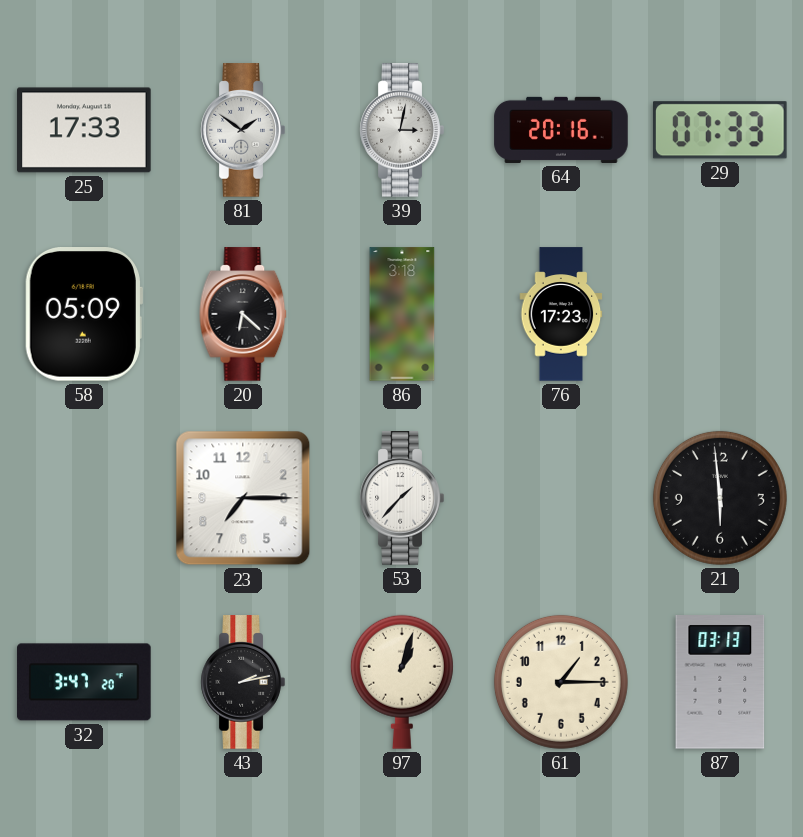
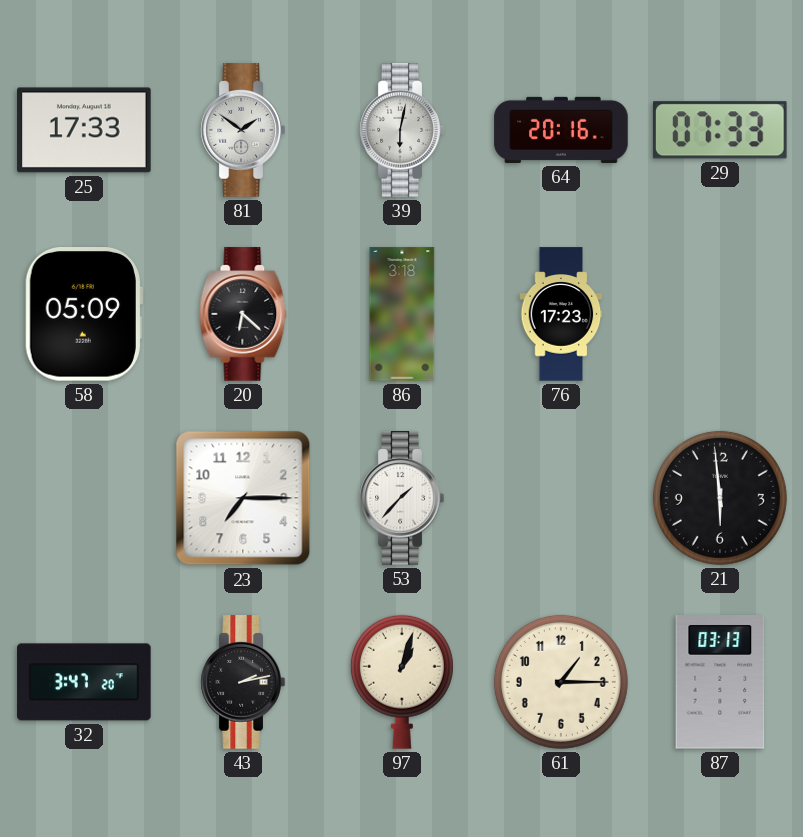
39: 3:02 -> 6:02
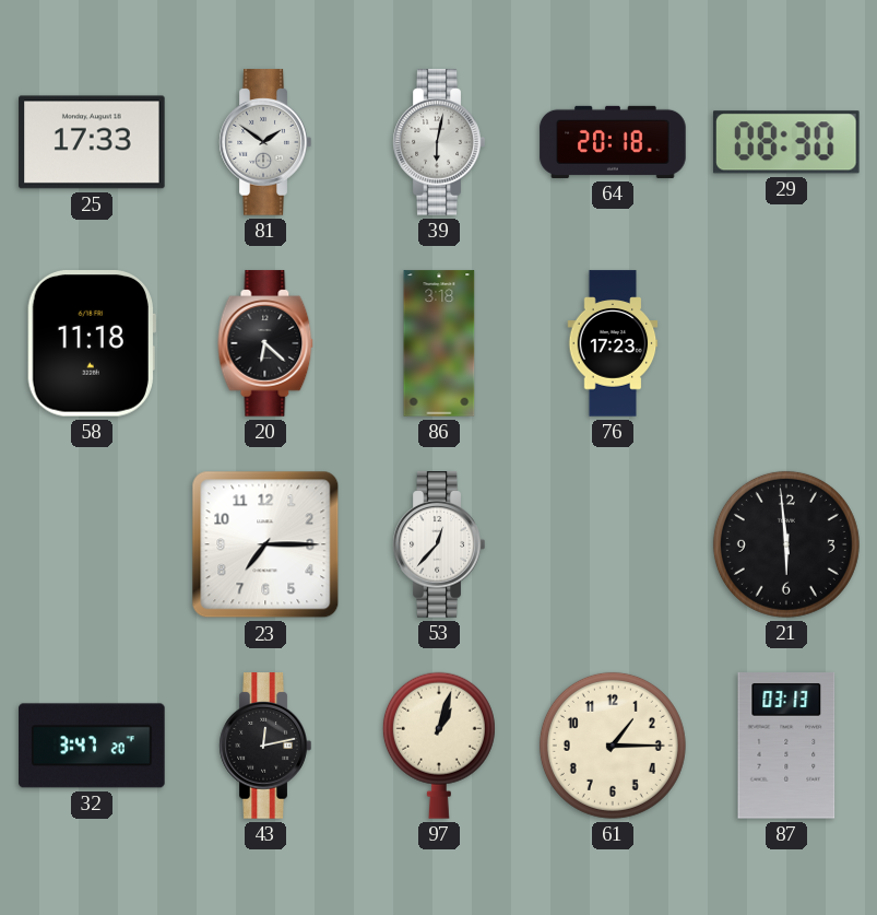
64: 20:16 -> 20:18
29: 07:33 -> 08:30
58: 05:09 -> 11:18
53: 1:37 -> 12:37
43: 2:13 -> 12:13
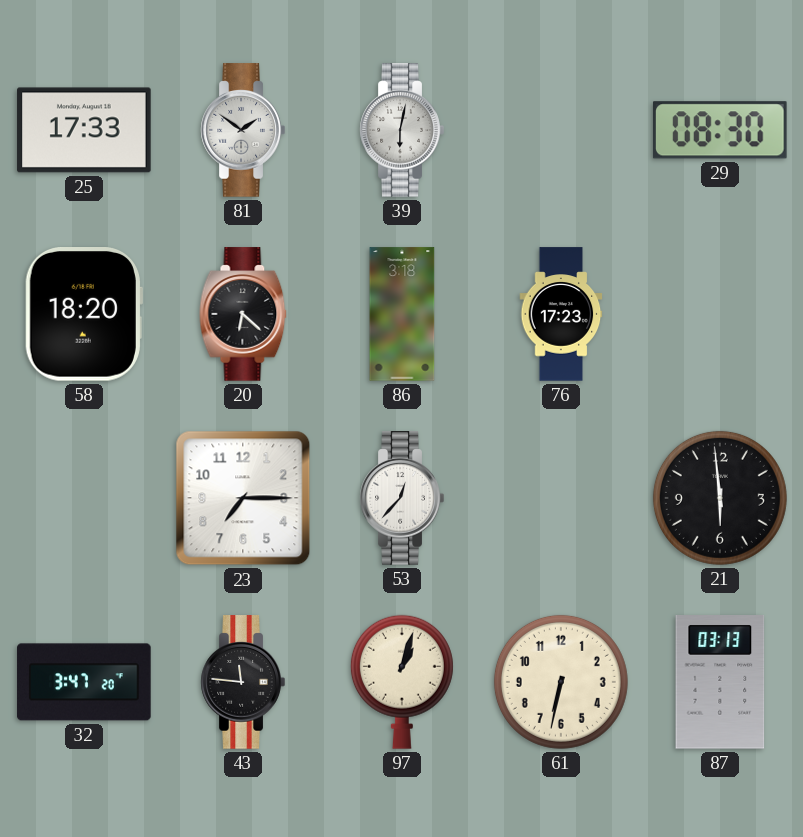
64: 20:18 -> none
58: 11:18 -> 18:20
43: 12:13 -> 11:46
61: 1:15 -> 6:32
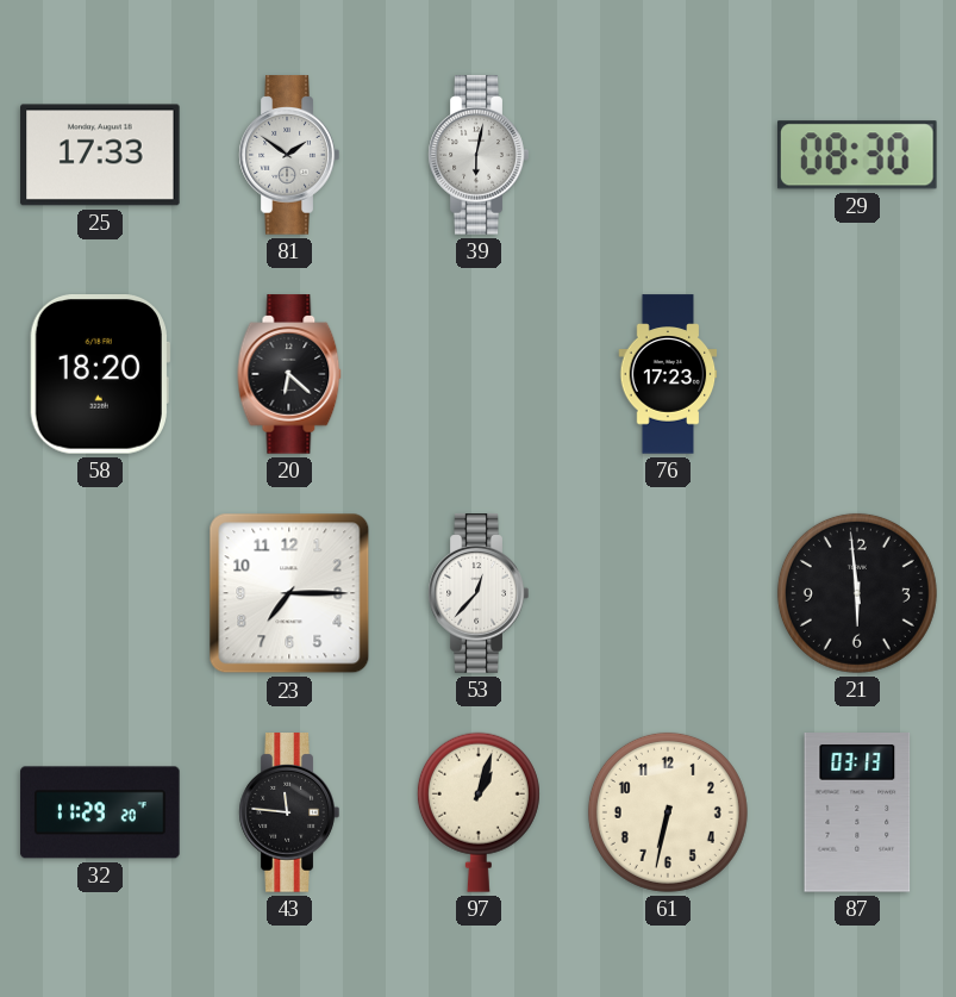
86: 3:18 -> none
32: 3:47 -> 11:29
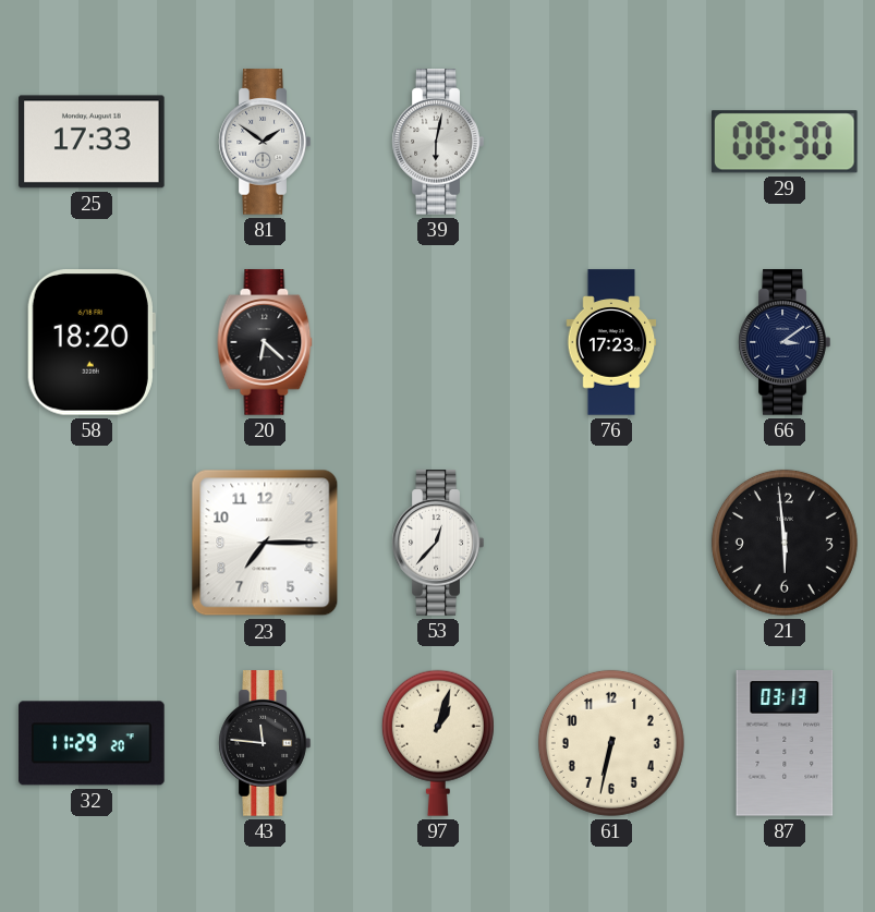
66: none -> 3:09
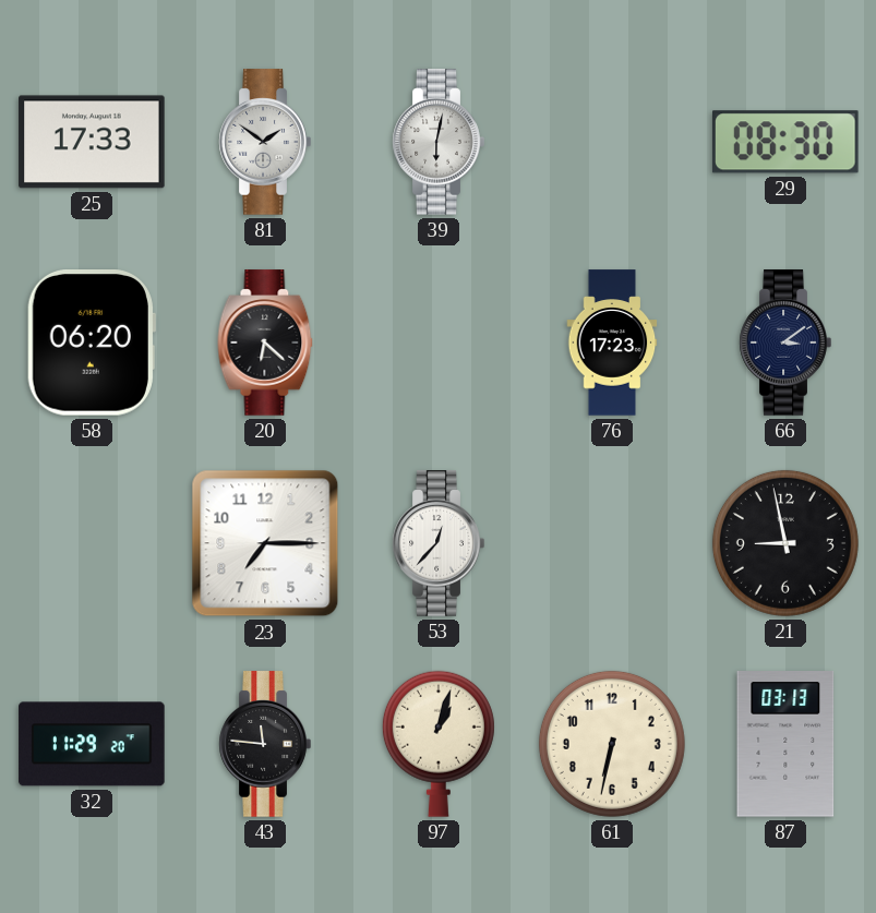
58: 18:20 -> 06:20
21: 5:59 -> 8:58
